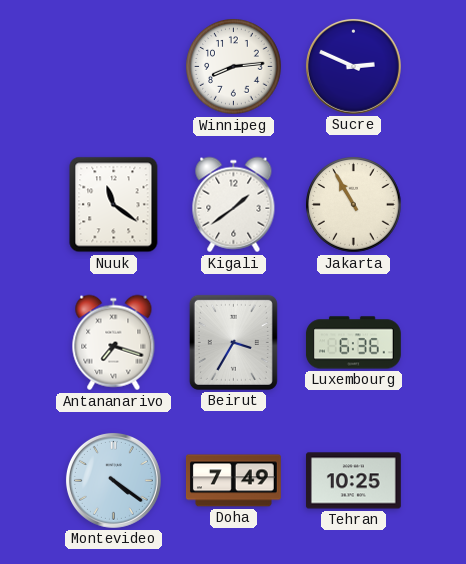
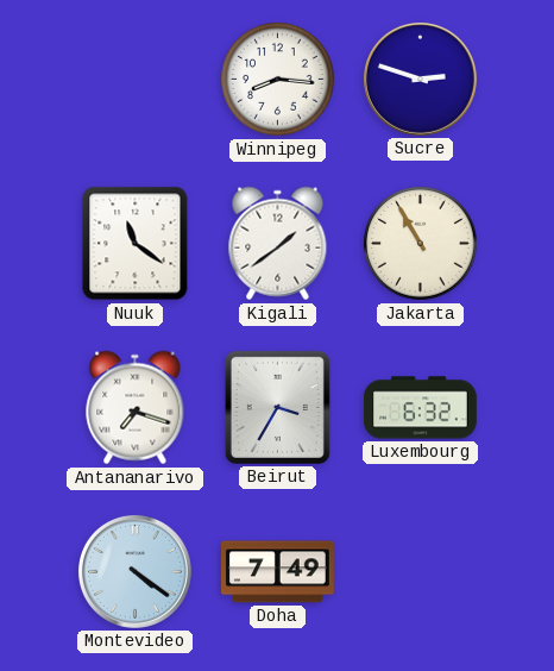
Winnipeg: 8:14 -> 8:16
Sucre: 2:49 -> 2:48
Luxembourg: 6:36 -> 6:32
Tehran: 10:25 -> none
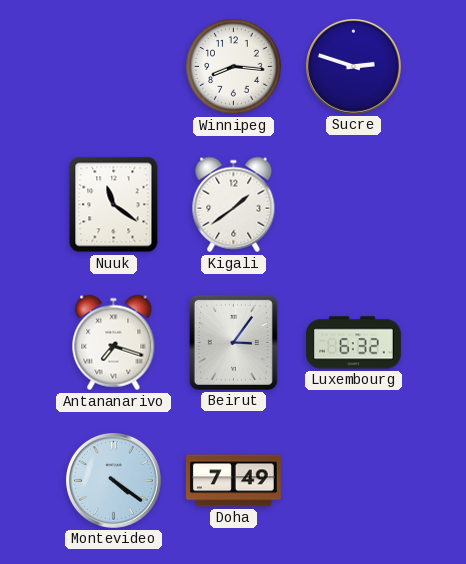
Jakarta: 10:55 -> none
Beirut: 3:35 -> 3:06
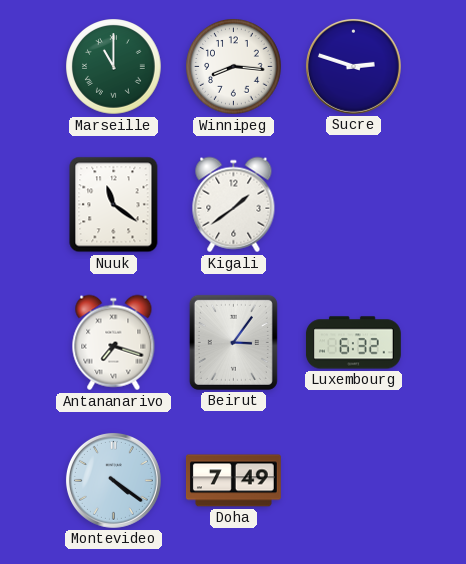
Marseille: none -> 11:00
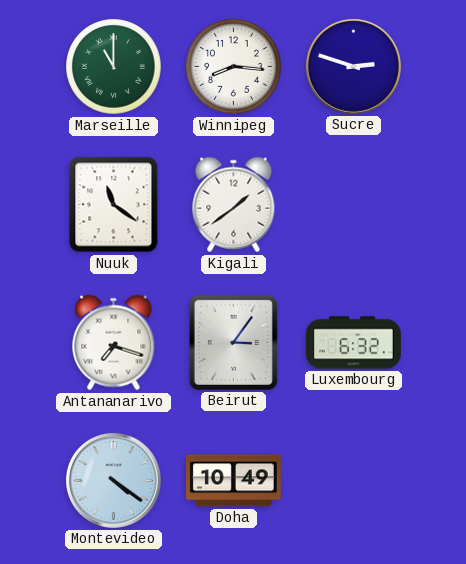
Doha: 7:49 -> 10:49
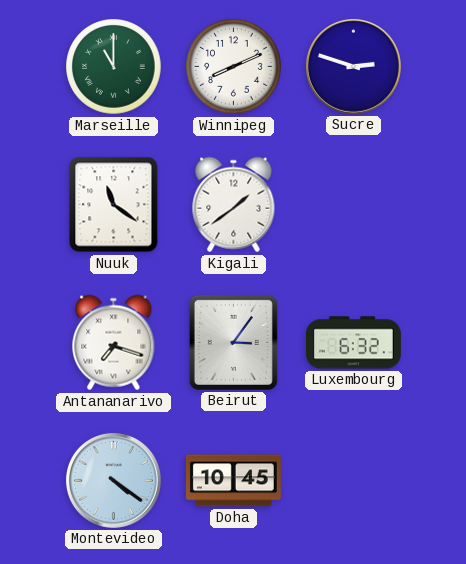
Winnipeg: 8:16 -> 8:11
Doha: 10:49 -> 10:45
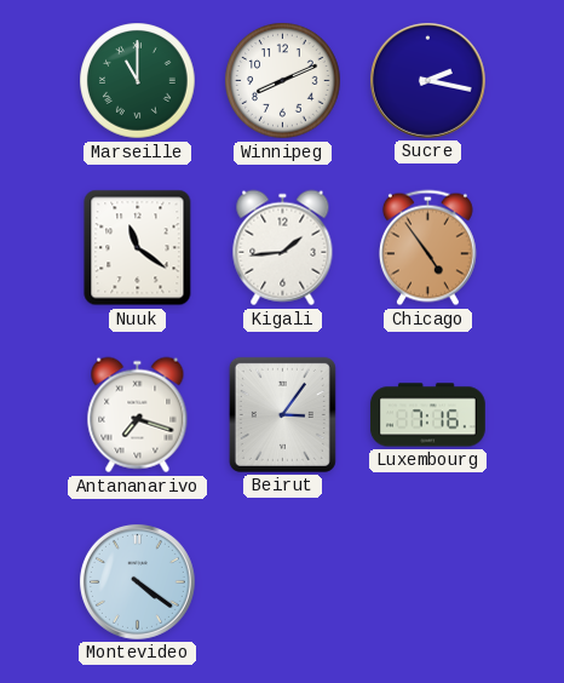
Sucre: 2:48 -> 2:17
Kigali: 1:39 -> 1:44
Chicago: none -> 4:54
Luxembourg: 6:32 -> 7:16
Doha: 10:45 -> none
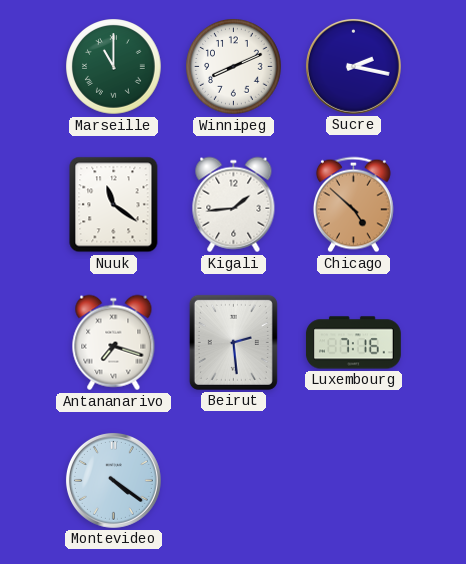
Chicago: 4:54 -> 4:52
Beirut: 3:06 -> 2:29
